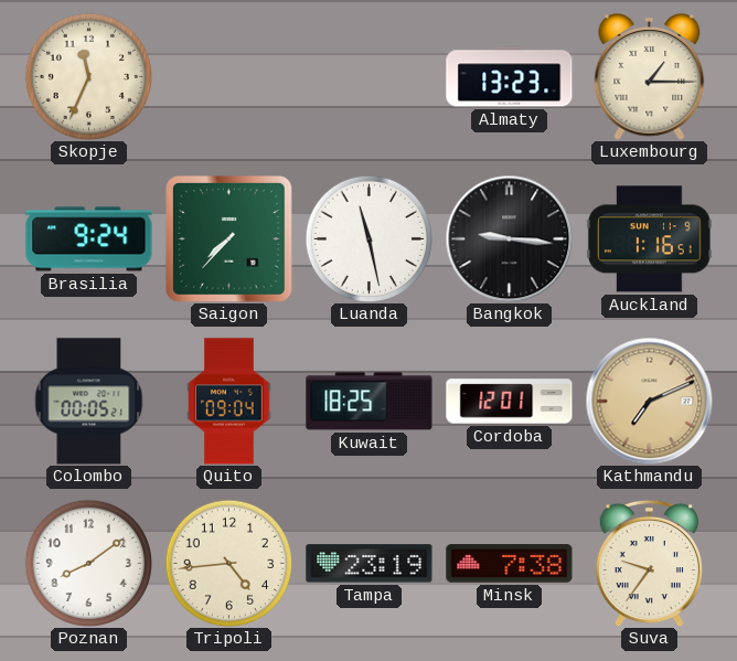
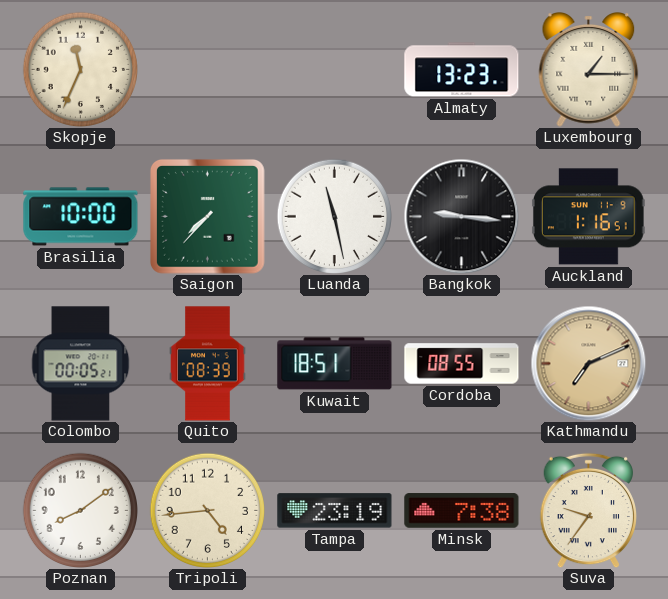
Brasilia: 9:24 -> 10:00
Quito: 09:04 -> 08:39
Kuwait: 18:25 -> 18:51
Cordoba: 12:01 -> 08:55
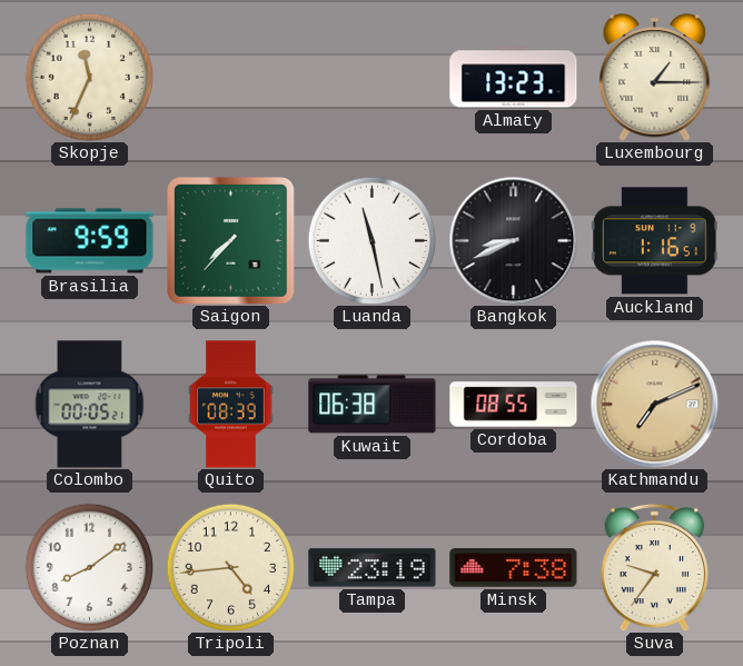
Brasilia: 10:00 -> 9:59
Bangkok: 9:16 -> 8:41
Kuwait: 18:51 -> 06:38
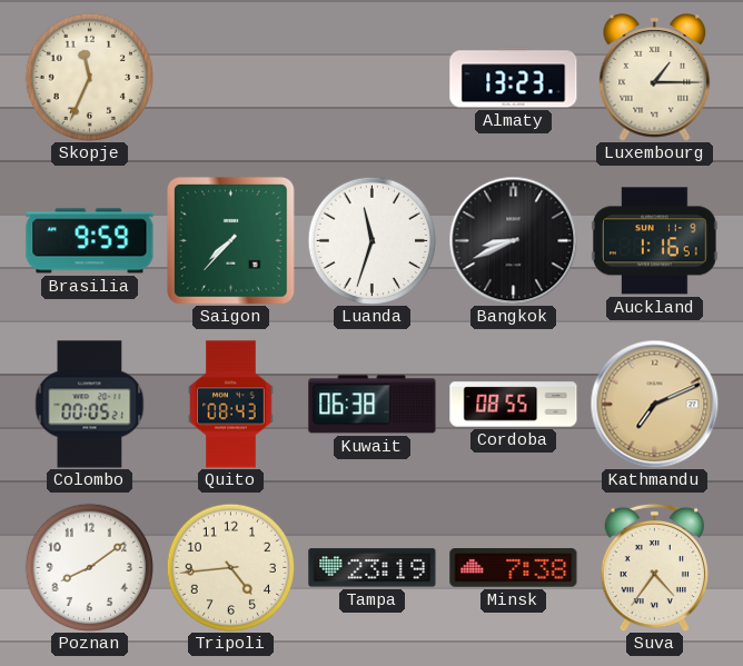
Luanda: 11:28 -> 11:33
Quito: 08:39 -> 08:43
Suva: 9:36 -> 4:36
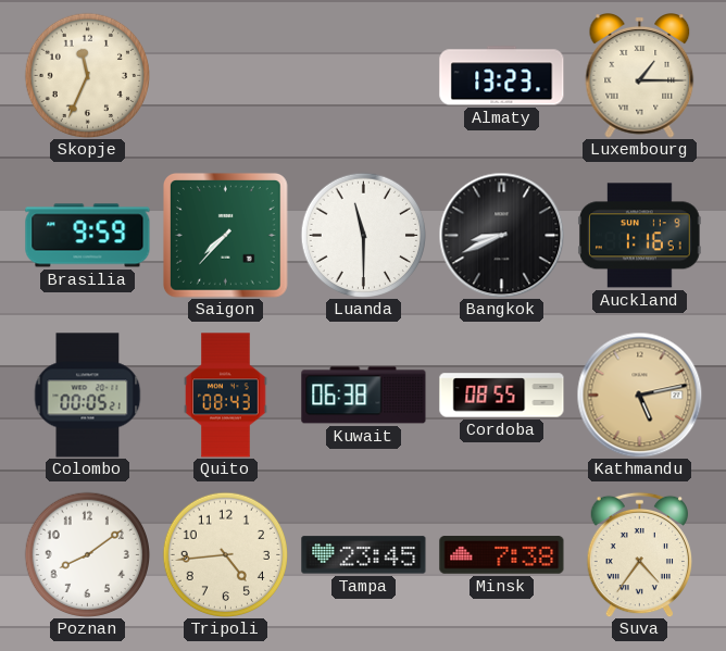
Luanda: 11:33 -> 11:30
Kathmandu: 7:11 -> 5:13
Tampa: 23:19 -> 23:45
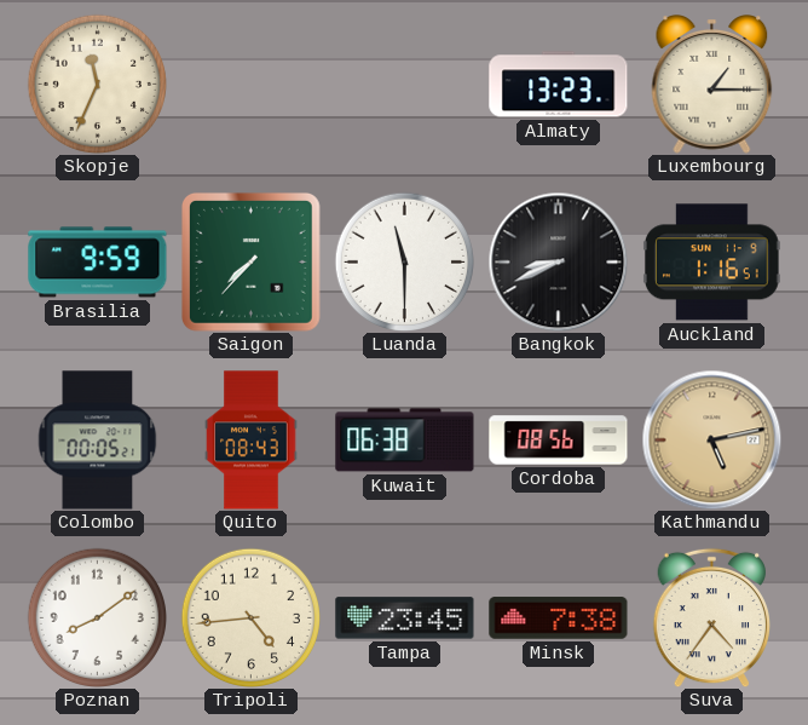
Cordoba: 08:55 -> 08:56
